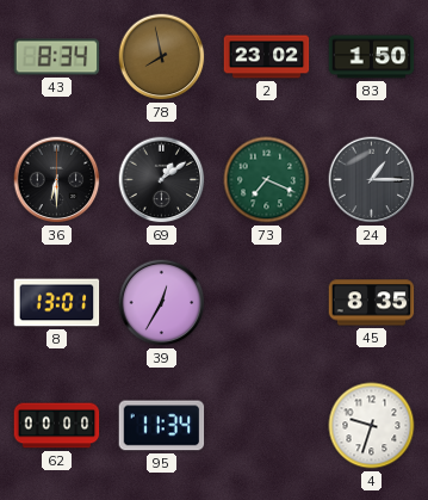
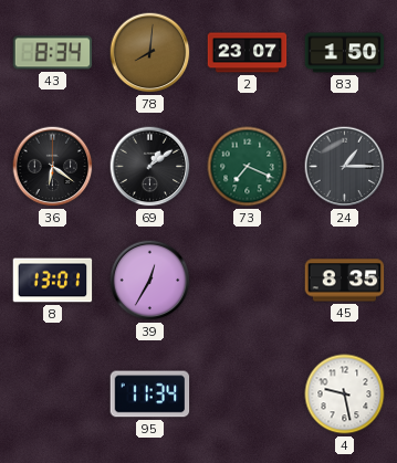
78: 7:58 -> 8:01
2: 23:02 -> 23:07
36: 6:30 -> 6:21
62: 00:00 -> none
4: 9:33 -> 9:28
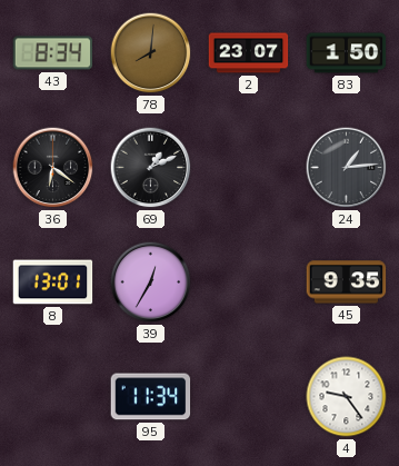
69: 1:09 -> 1:11
73: 7:19 -> none
24: 1:15 -> 1:14
45: 8:35 -> 9:35
4: 9:28 -> 9:24
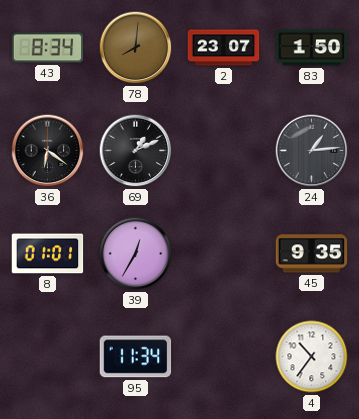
8: 13:01 -> 01:01
4: 9:24 -> 10:36
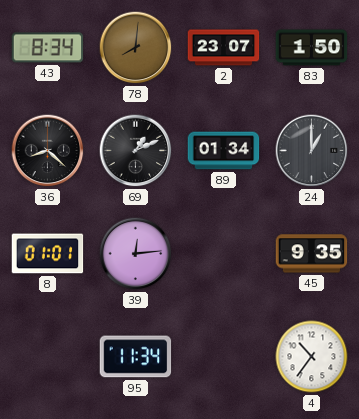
36: 6:21 -> 8:22
89: none -> 01:34
24: 1:14 -> 1:00
39: 12:35 -> 12:14
